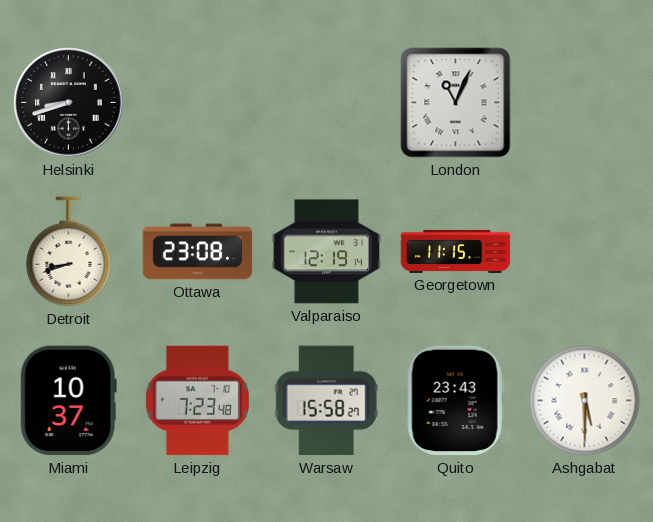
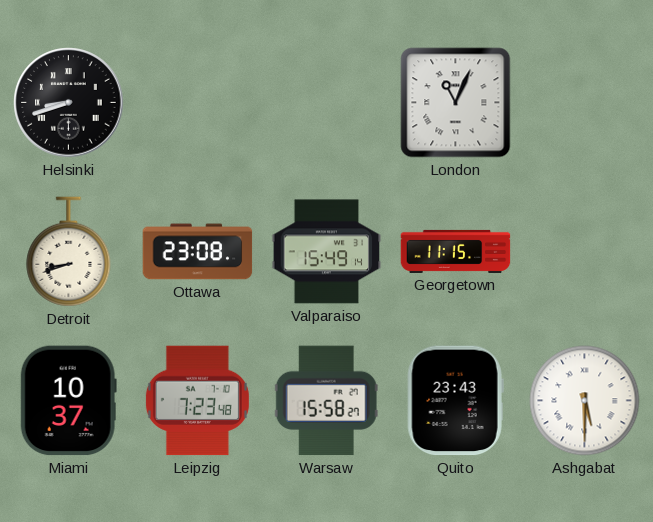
Valparaiso: 12:19 -> 15:49
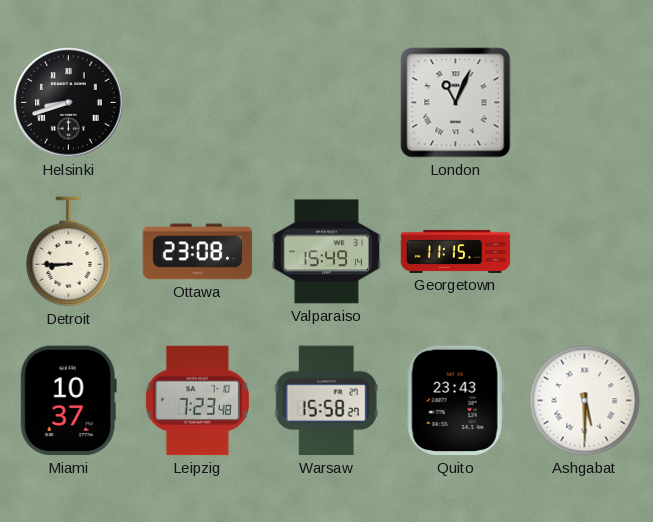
Detroit: 8:42 -> 8:45
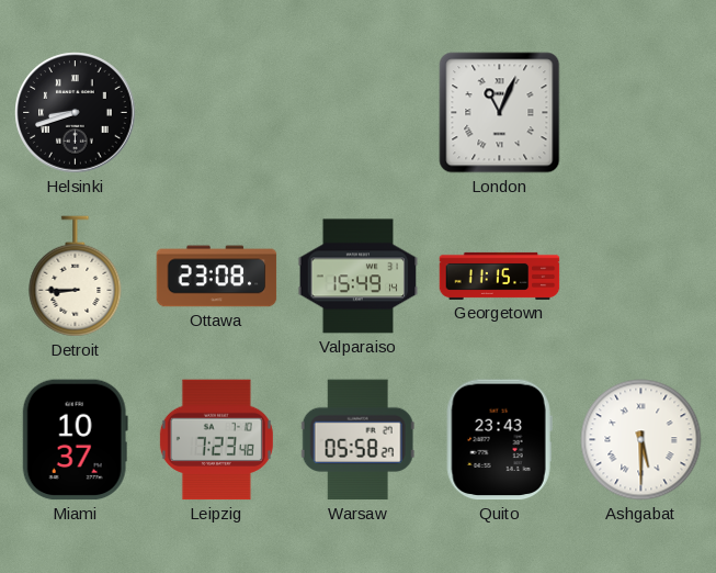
Warsaw: 15:58 -> 05:58
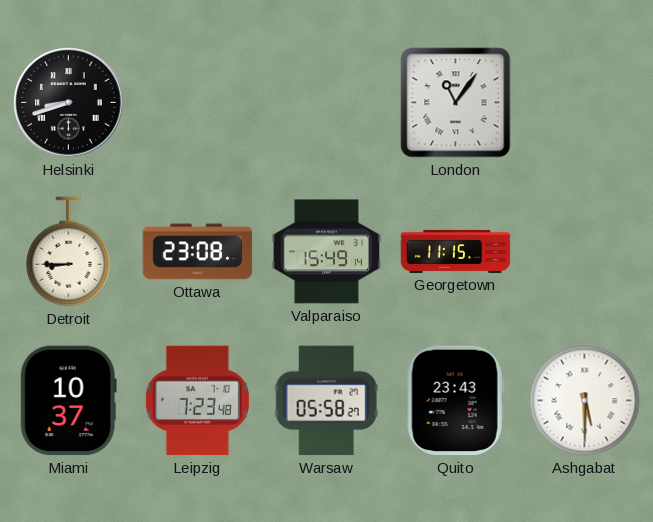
London: 11:04 -> 11:06
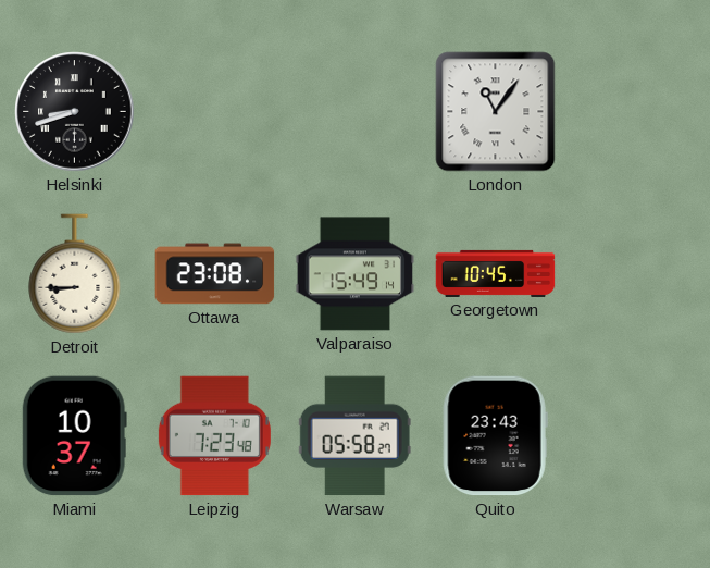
Georgetown: 11:15 -> 10:45
Ashgabat: 5:30 -> none
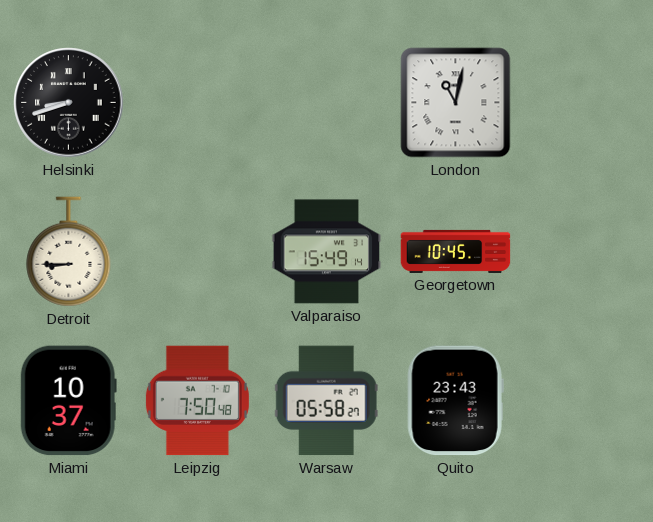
London: 11:06 -> 11:02
Ottawa: 23:08 -> none
Leipzig: 7:23 -> 7:50
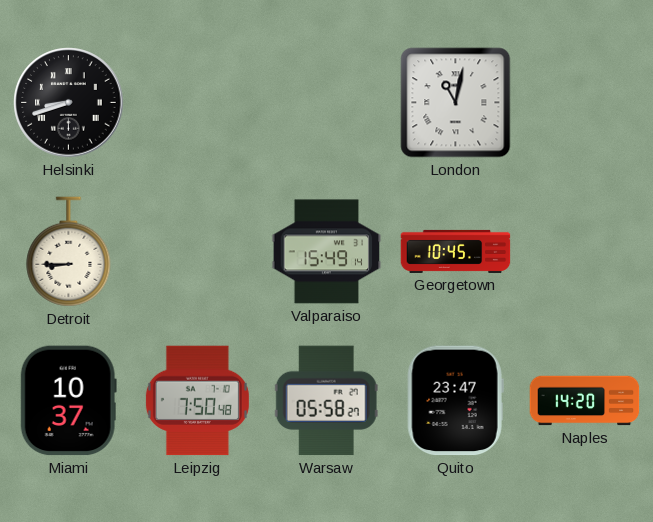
Quito: 23:43 -> 23:47
Naples: none -> 14:20
